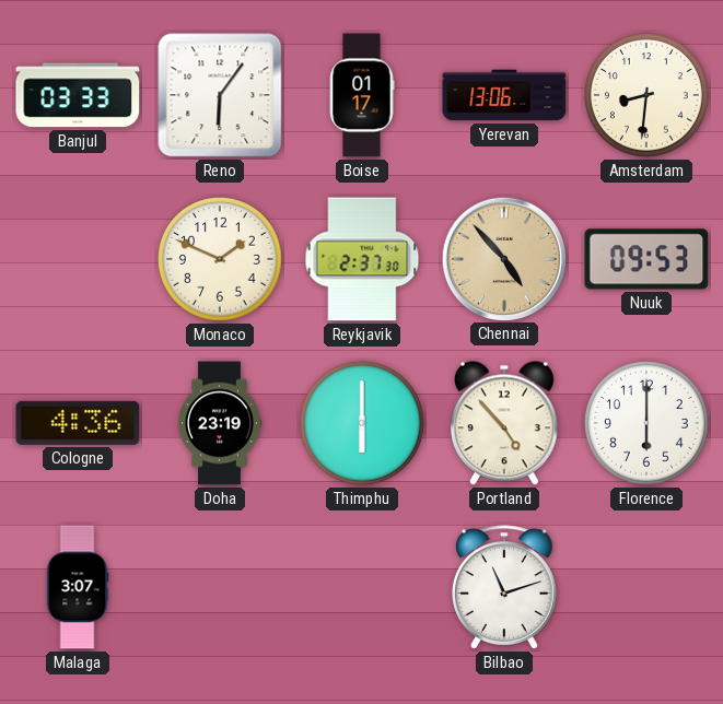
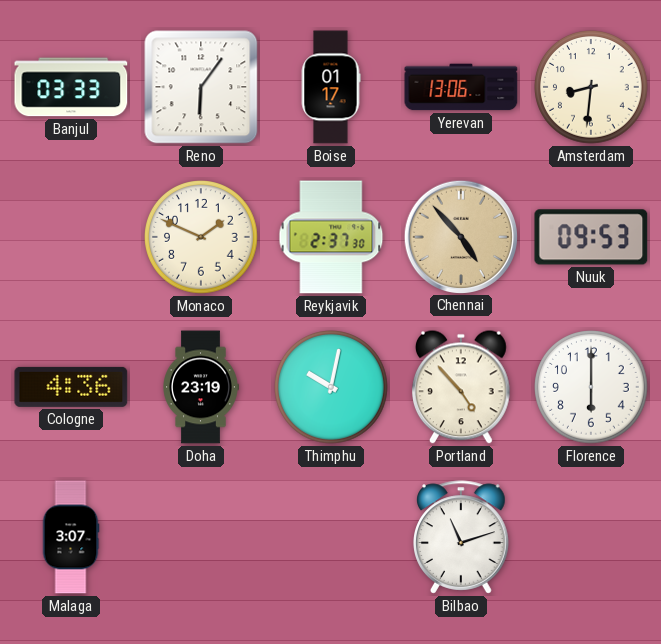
Thimphu: 6:00 -> 10:02
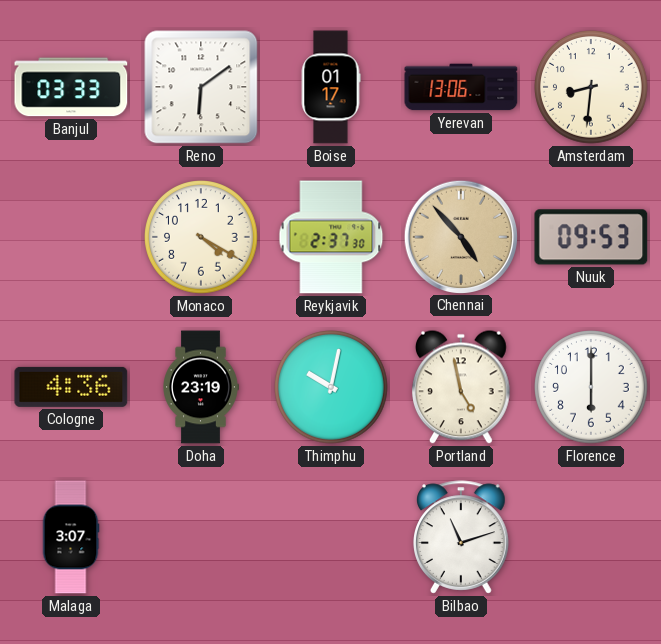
Reno: 6:06 -> 6:09
Monaco: 1:49 -> 4:20
Portland: 4:53 -> 4:58
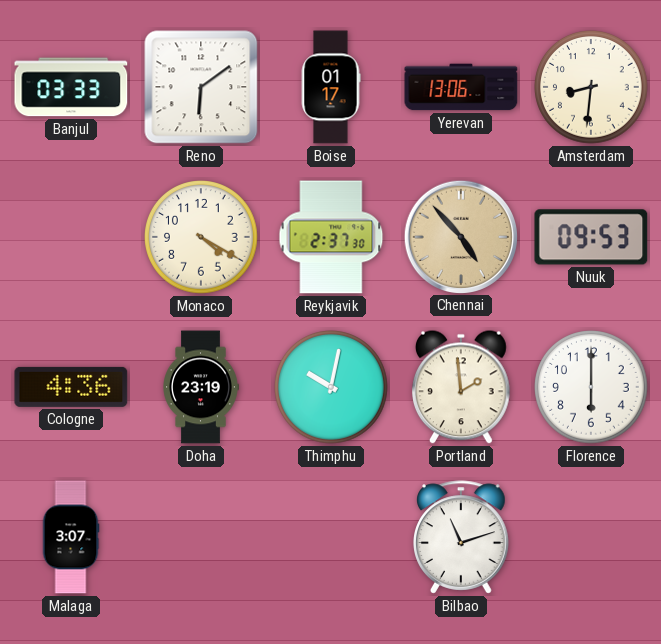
Portland: 4:58 -> 1:59
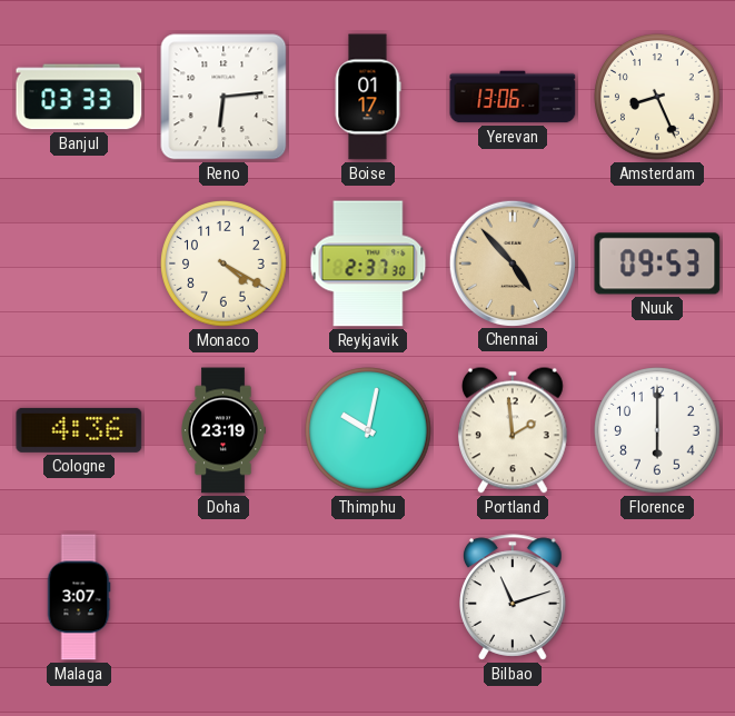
Reno: 6:09 -> 6:14
Amsterdam: 8:31 -> 8:26
